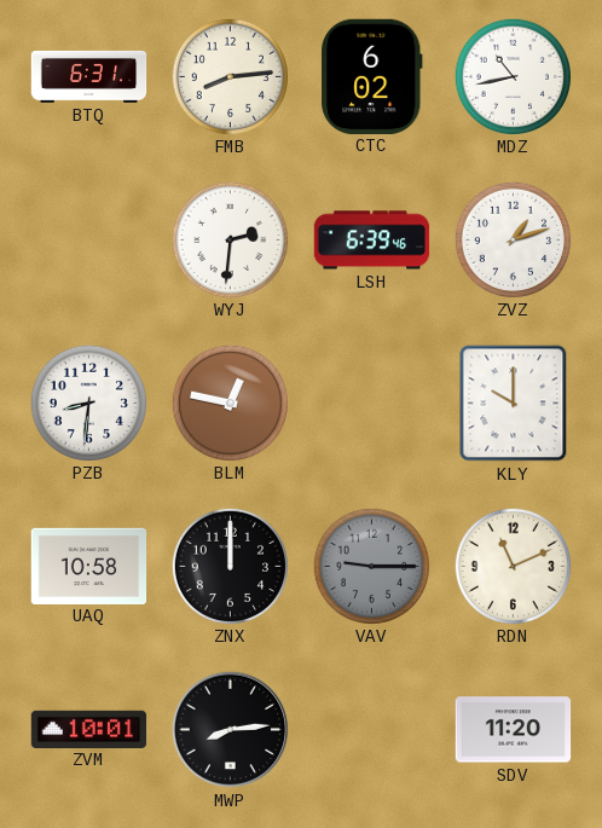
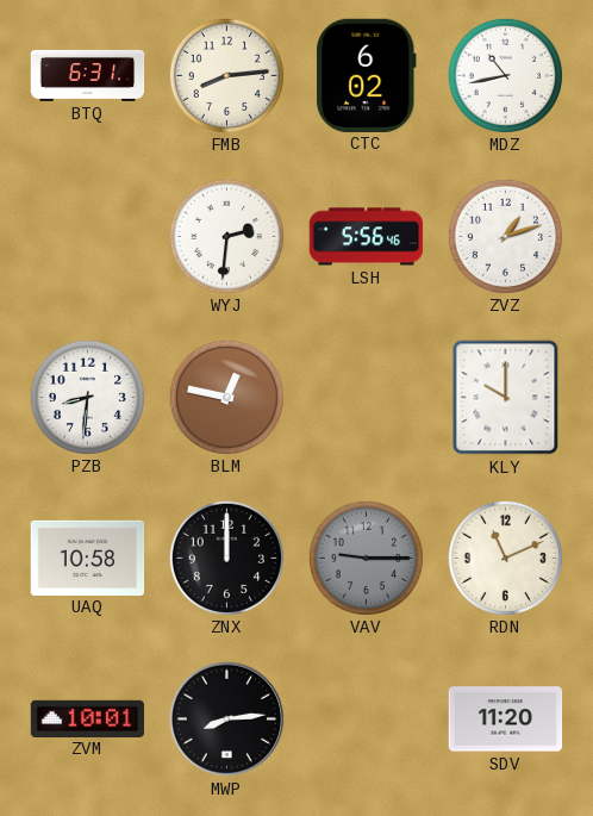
LSH: 6:39 -> 5:56
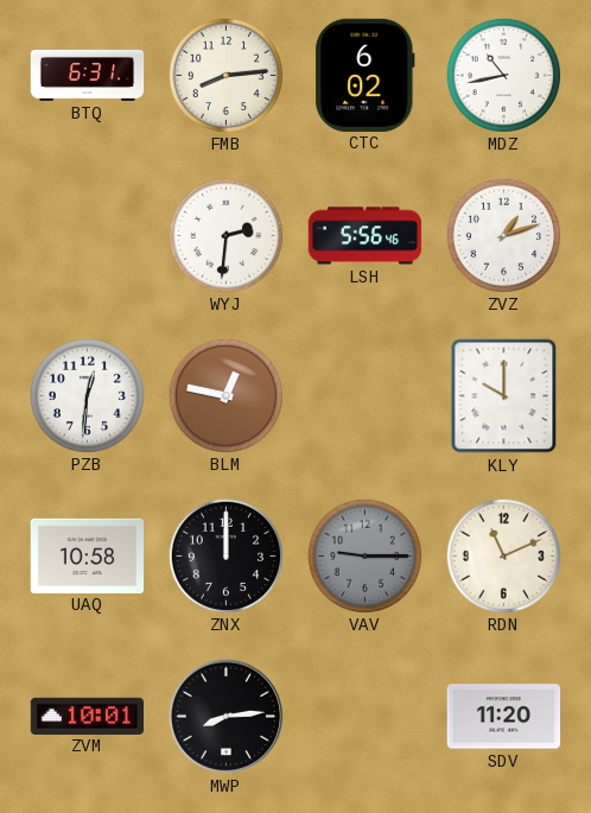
PZB: 8:31 -> 12:31
